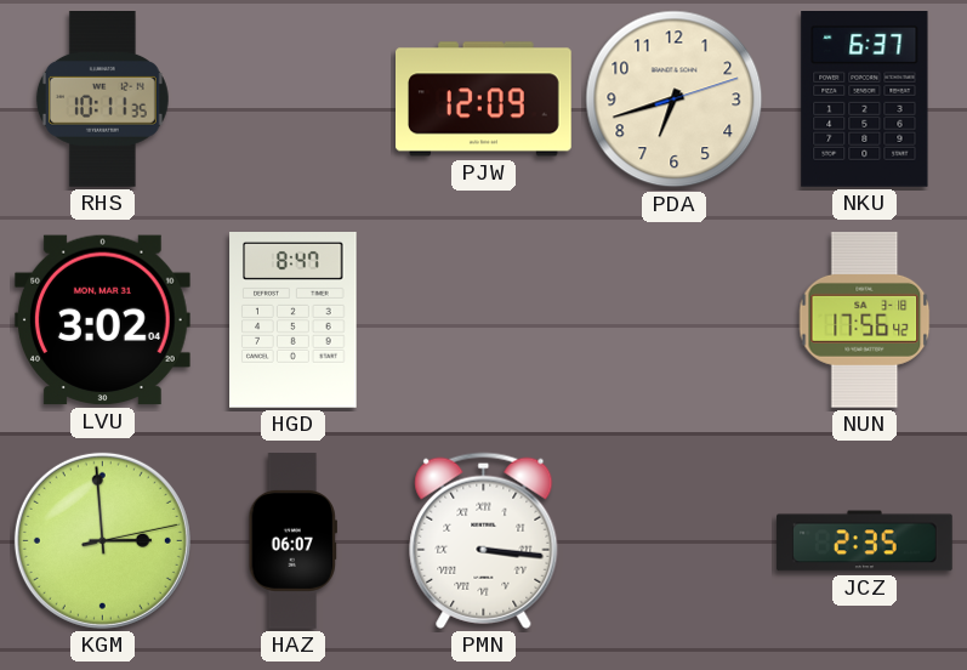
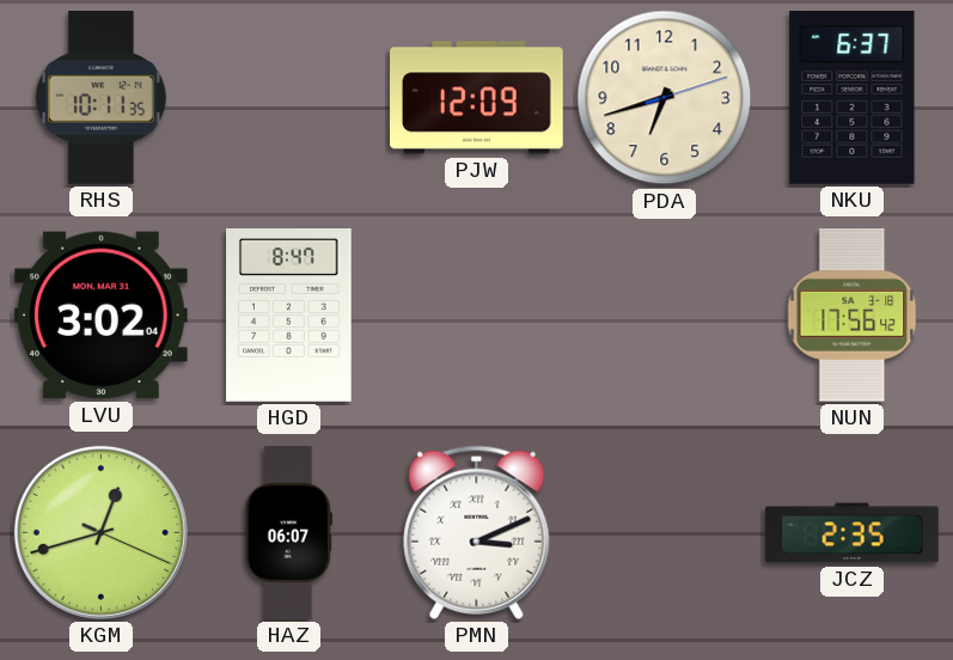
KGM: 2:59 -> 12:42
PMN: 3:16 -> 3:11
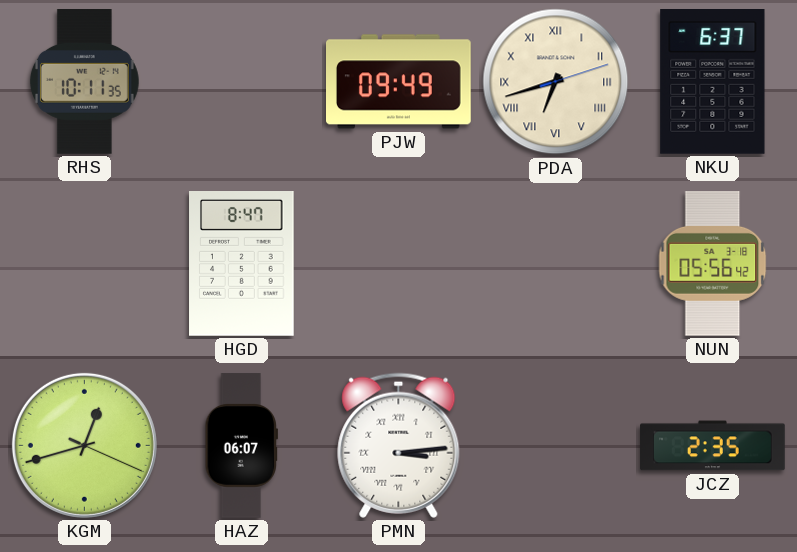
PJW: 12:09 -> 09:49
PDA numerals: Arabic -> Roman
LVU: 3:02 -> none
NUN: 17:56 -> 05:56
PMN: 3:11 -> 3:14
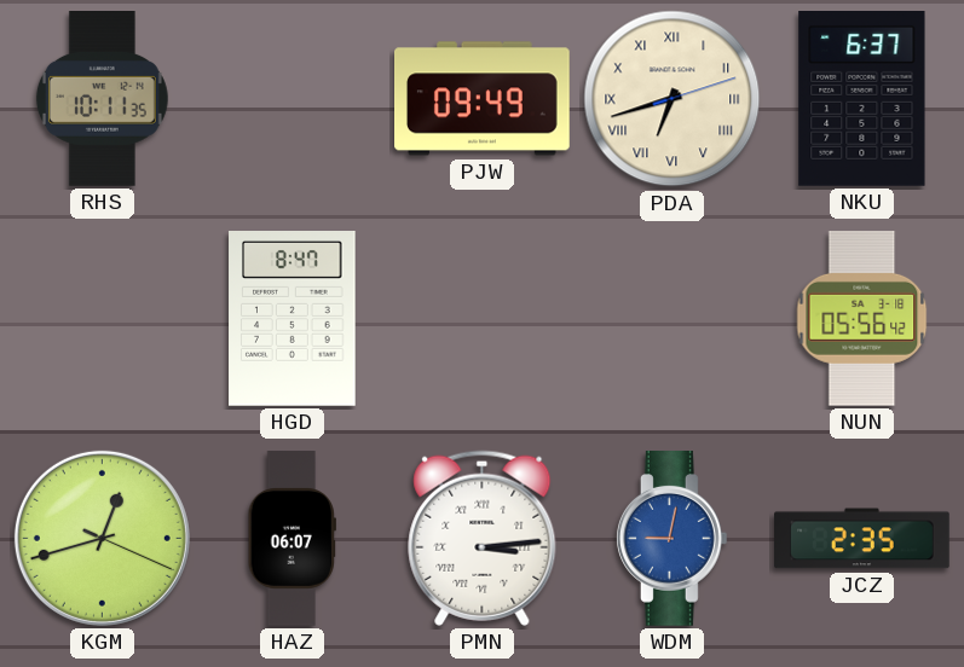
WDM: none -> 9:02
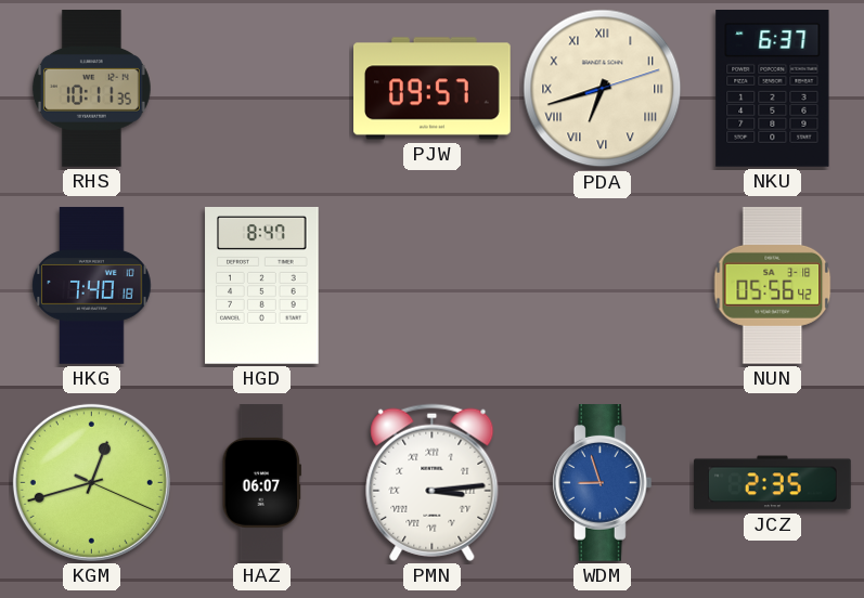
PJW: 09:49 -> 09:57
HKG: none -> 7:40
WDM: 9:02 -> 8:57
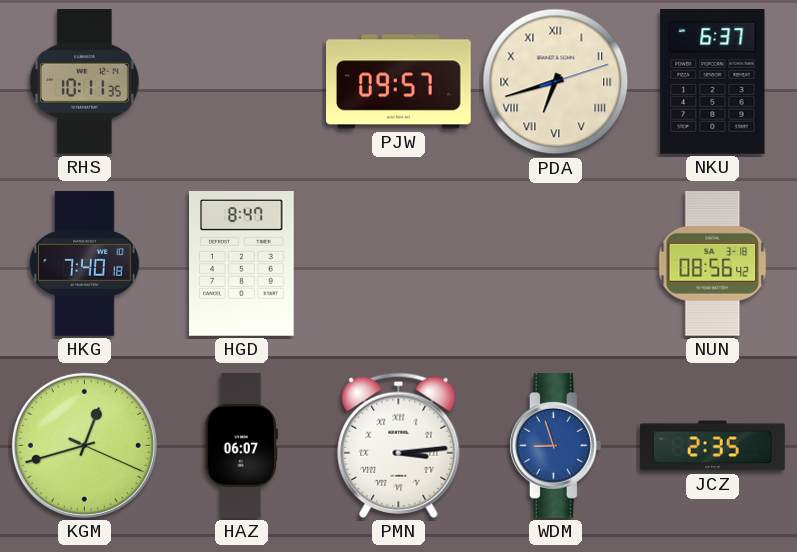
NUN: 05:56 -> 08:56
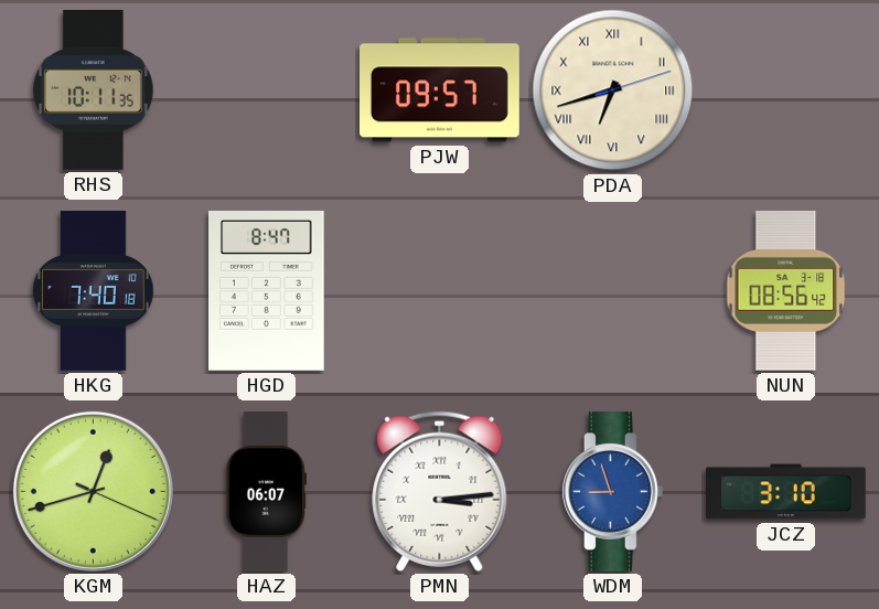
NKU: 6:37 -> none
JCZ: 2:35 -> 3:10
